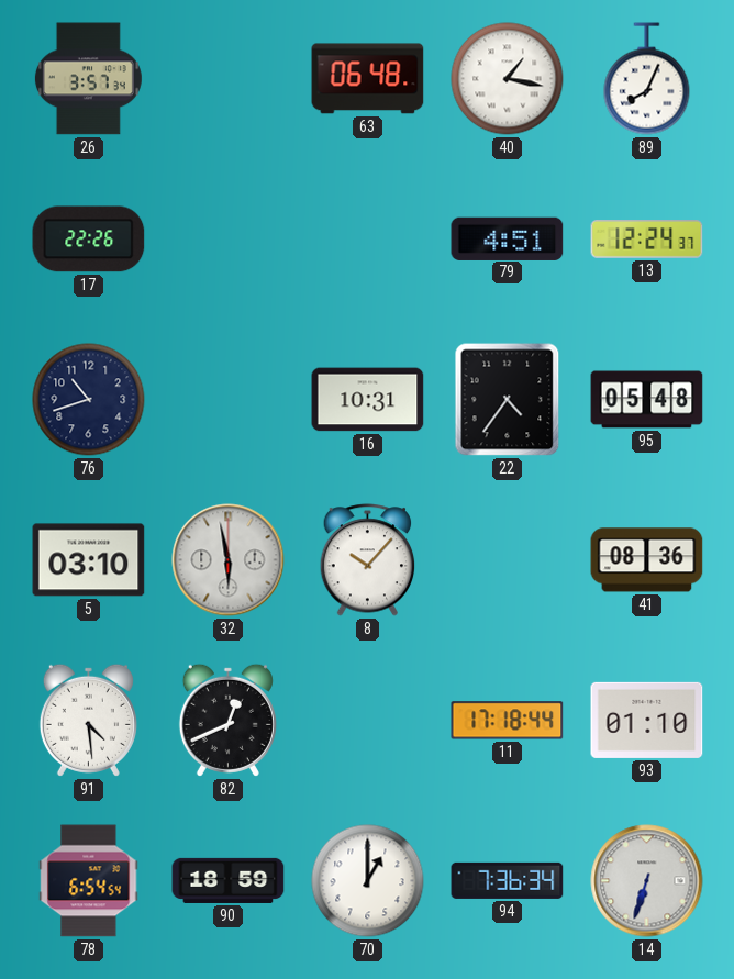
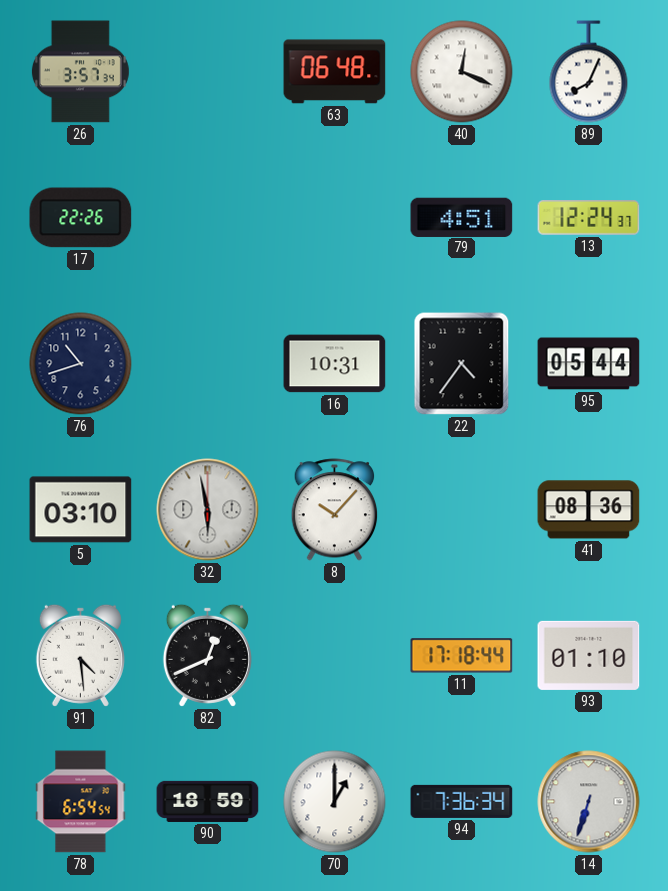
40: 1:17 -> 12:19
95: 05:48 -> 05:44
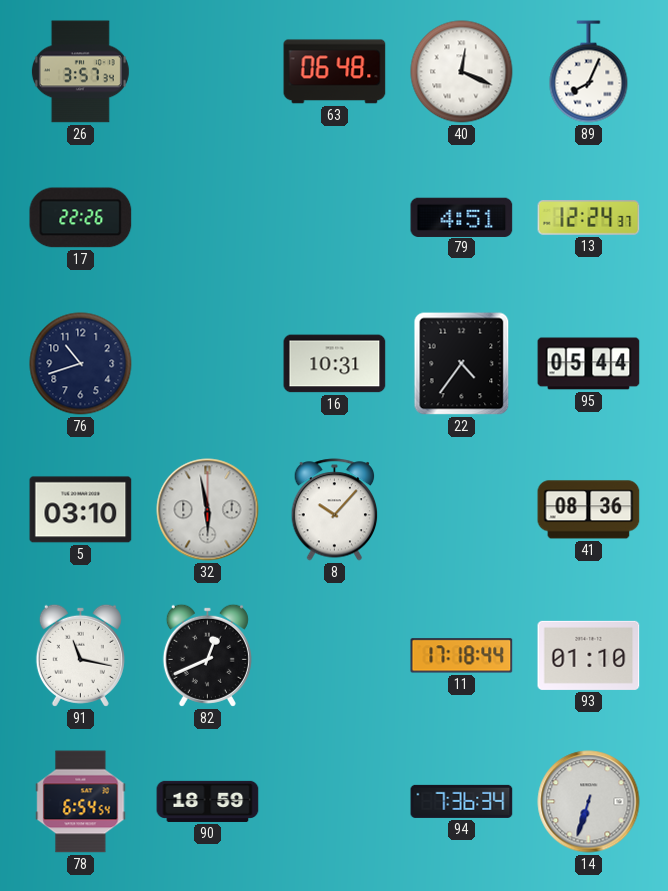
91: 4:29 -> 11:17
70: 1:00 -> none
